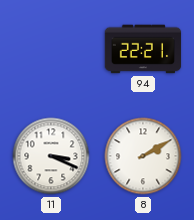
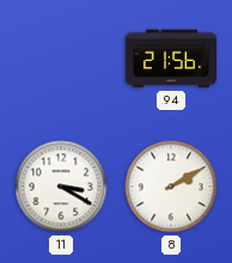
94: 22:21 -> 21:56
11: 3:19 -> 3:20
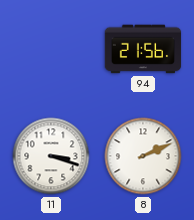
11: 3:20 -> 3:18
8: 2:10 -> 2:11
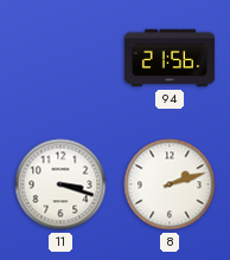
8: 2:11 -> 2:12
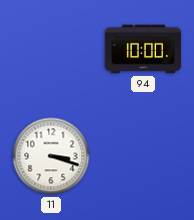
94: 21:56 -> 10:00
8: 2:12 -> none
